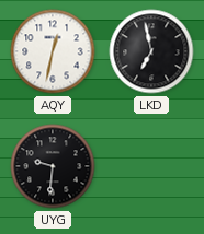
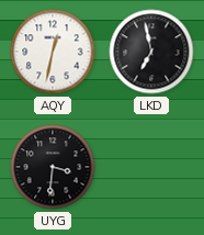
UYG: 9:31 -> 3:31
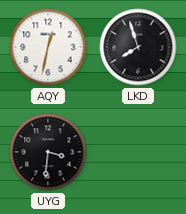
LKD: 6:58 -> 7:57
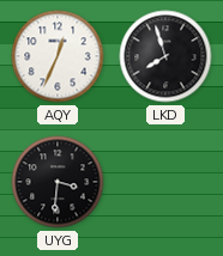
AQY: 12:32 -> 12:34
